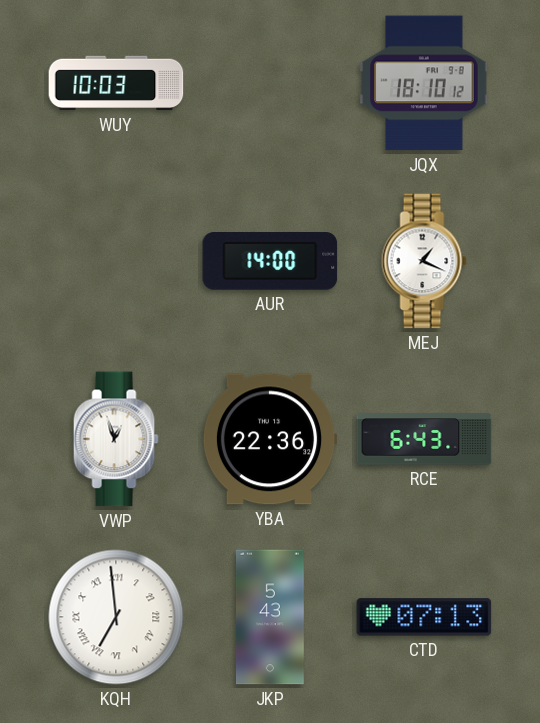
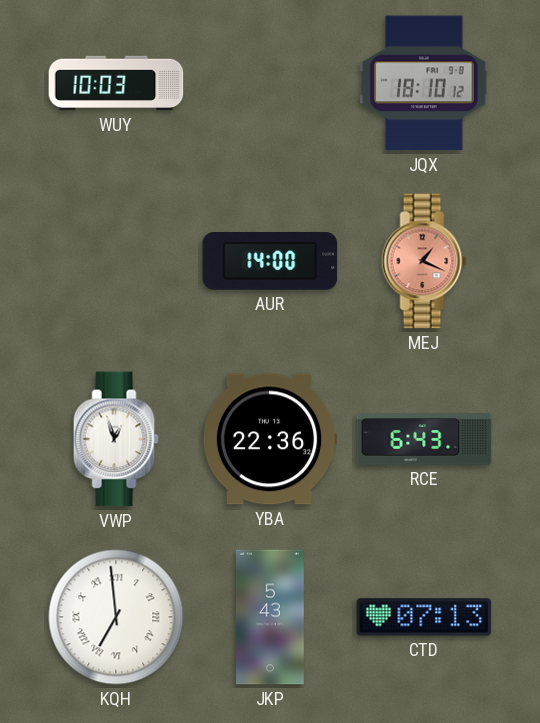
MEJ dial: white -> salmon
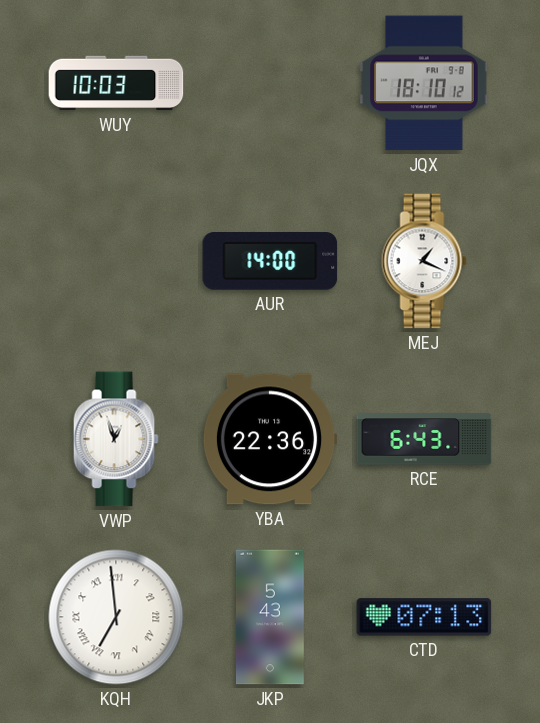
MEJ dial: salmon -> white
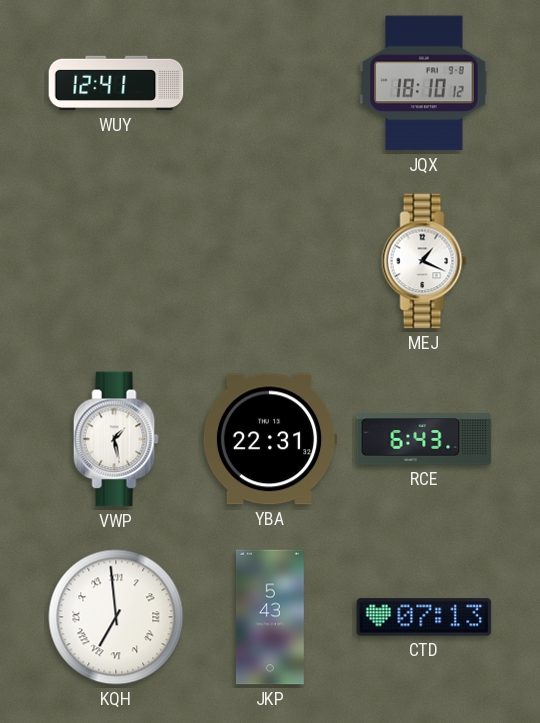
WUY: 10:03 -> 12:41
AUR: 14:00 -> none
VWP: 12:57 -> 1:28
YBA: 22:36 -> 22:31
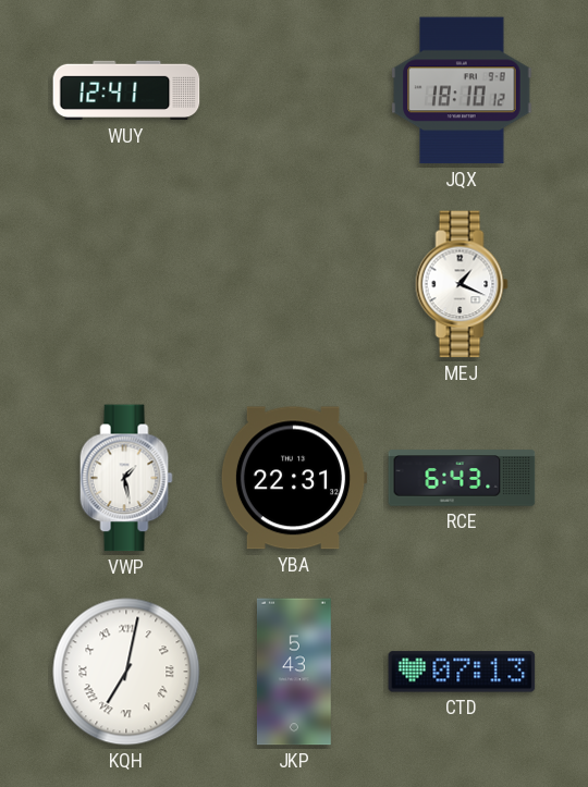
KQH: 6:59 -> 7:02
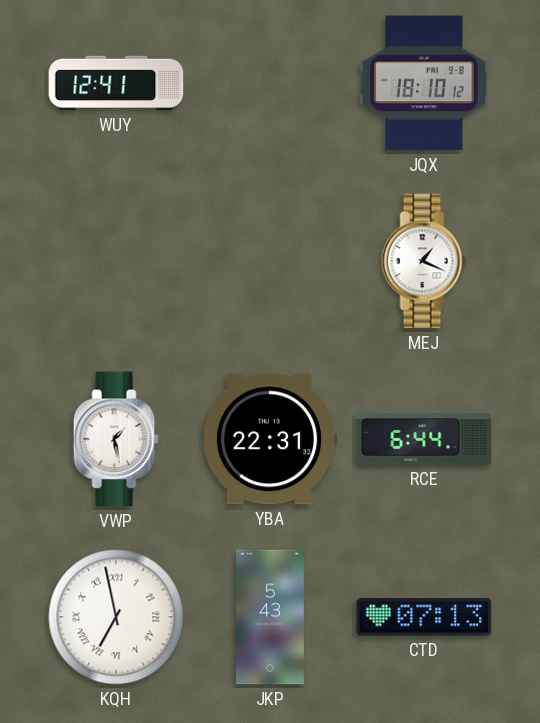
RCE: 6:43 -> 6:44
KQH: 7:02 -> 6:58
